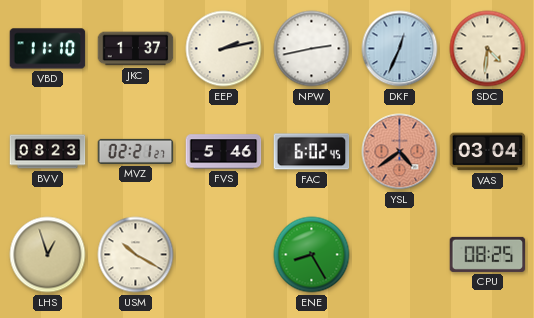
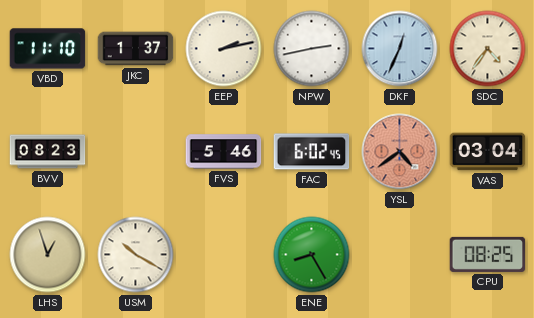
SDC: 4:31 -> 4:36
MVZ: 02:21 -> none
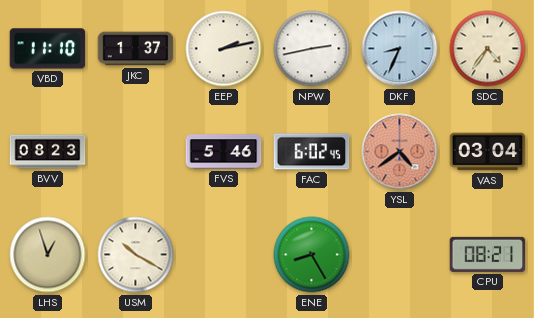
DKF: 12:34 -> 8:34
CPU: 08:25 -> 08:21
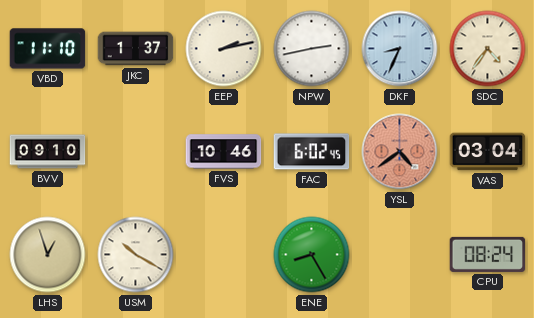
BVV: 08:23 -> 09:10
FVS: 5:46 -> 10:46
CPU: 08:21 -> 08:24
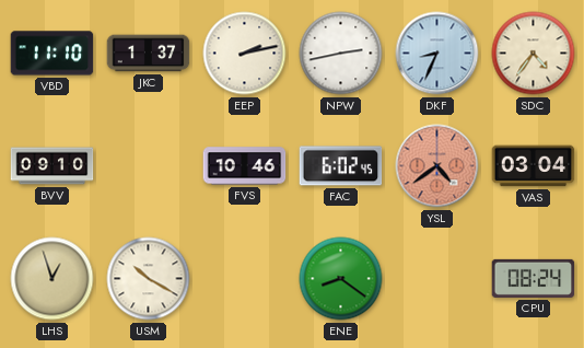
ENE: 8:25 -> 8:21
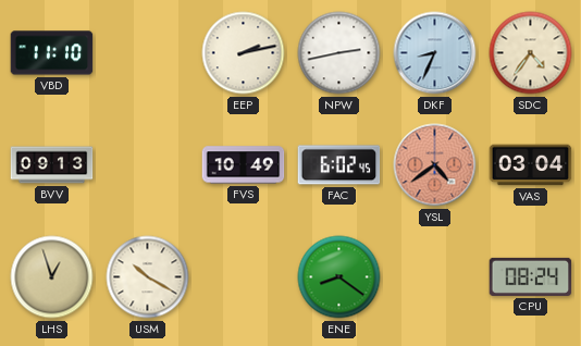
JKC: 1:37 -> none
BVV: 09:10 -> 09:13
FVS: 10:46 -> 10:49
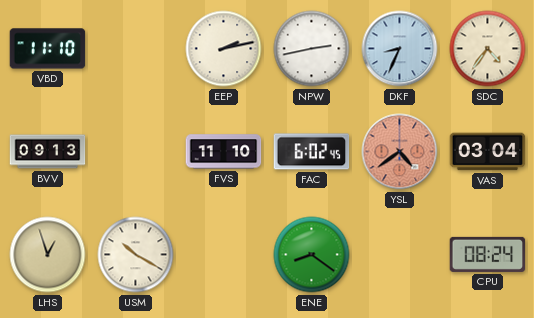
FVS: 10:49 -> 11:10
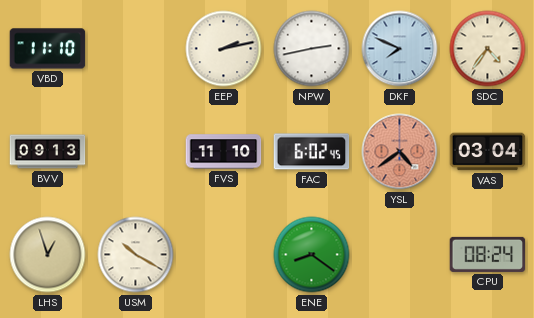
DKF: 8:34 -> 7:49
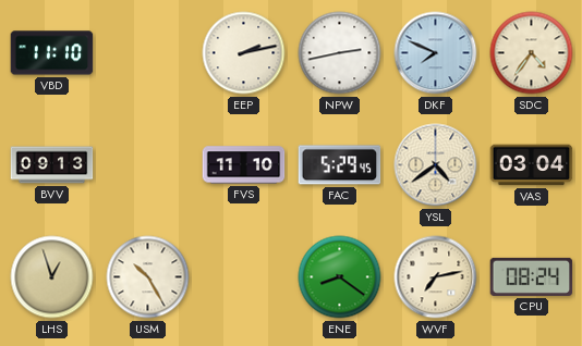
FAC: 6:02 -> 5:29
YSL dial: salmon -> cream
USM: 10:20 -> 10:25
WVF: none -> 7:13
